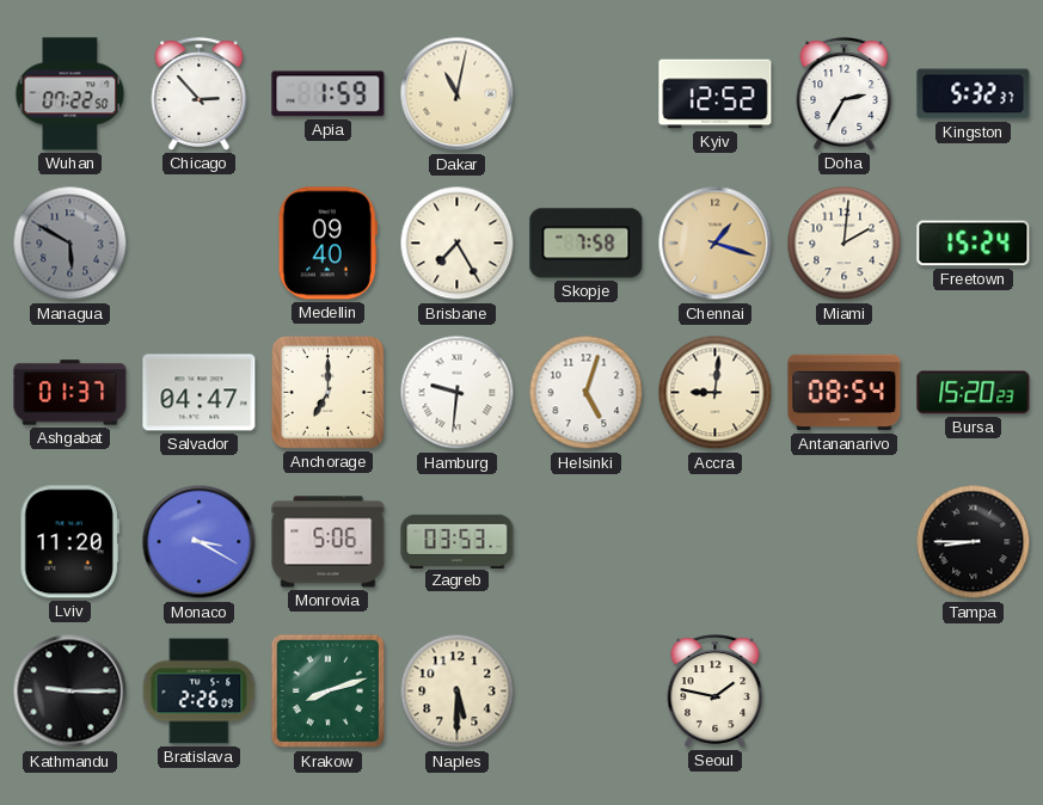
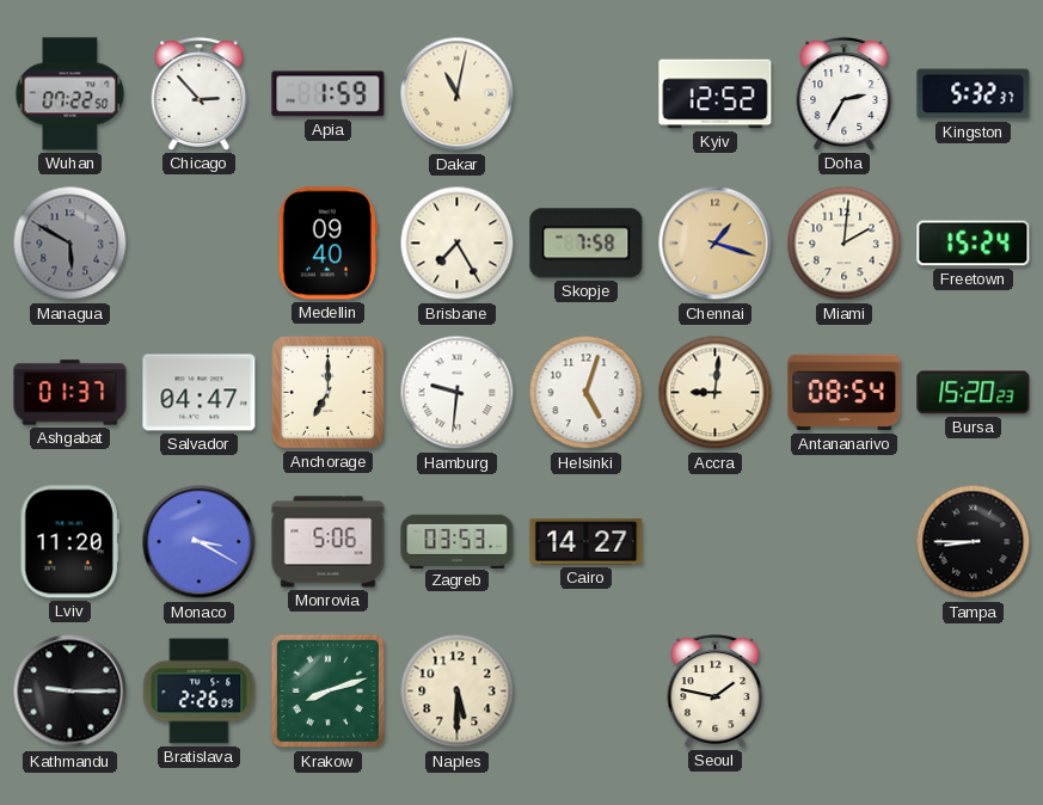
Cairo: none -> 14:27
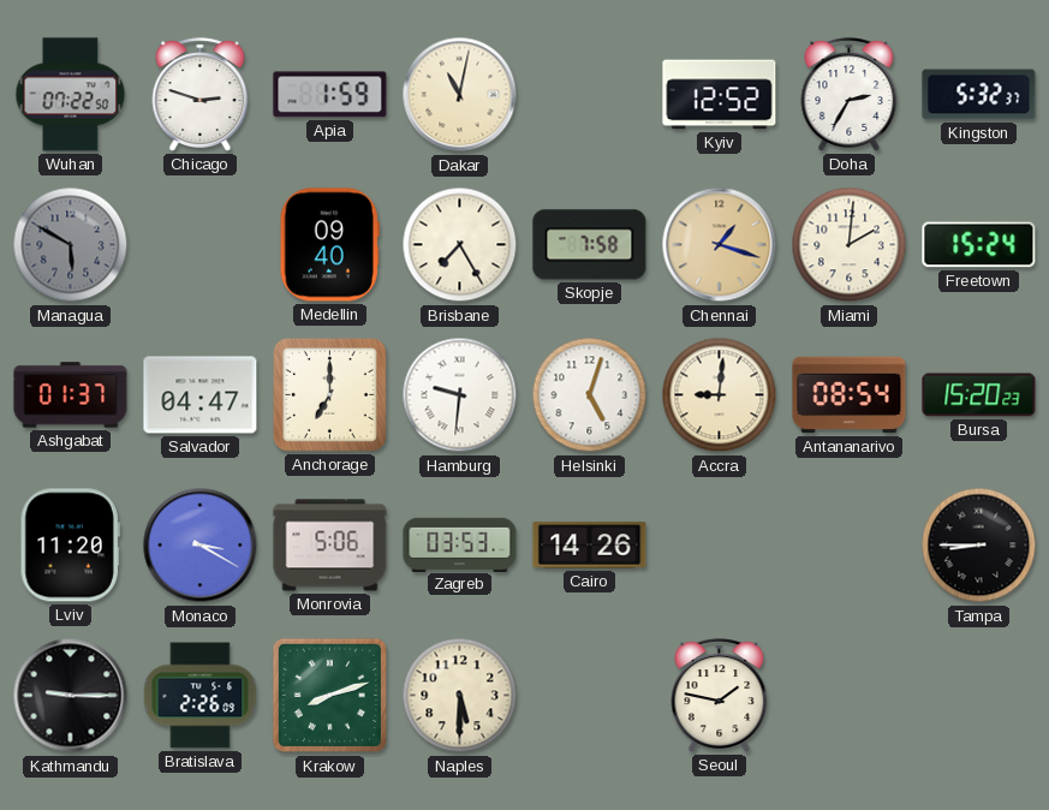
Chicago: 2:53 -> 2:48
Cairo: 14:27 -> 14:26
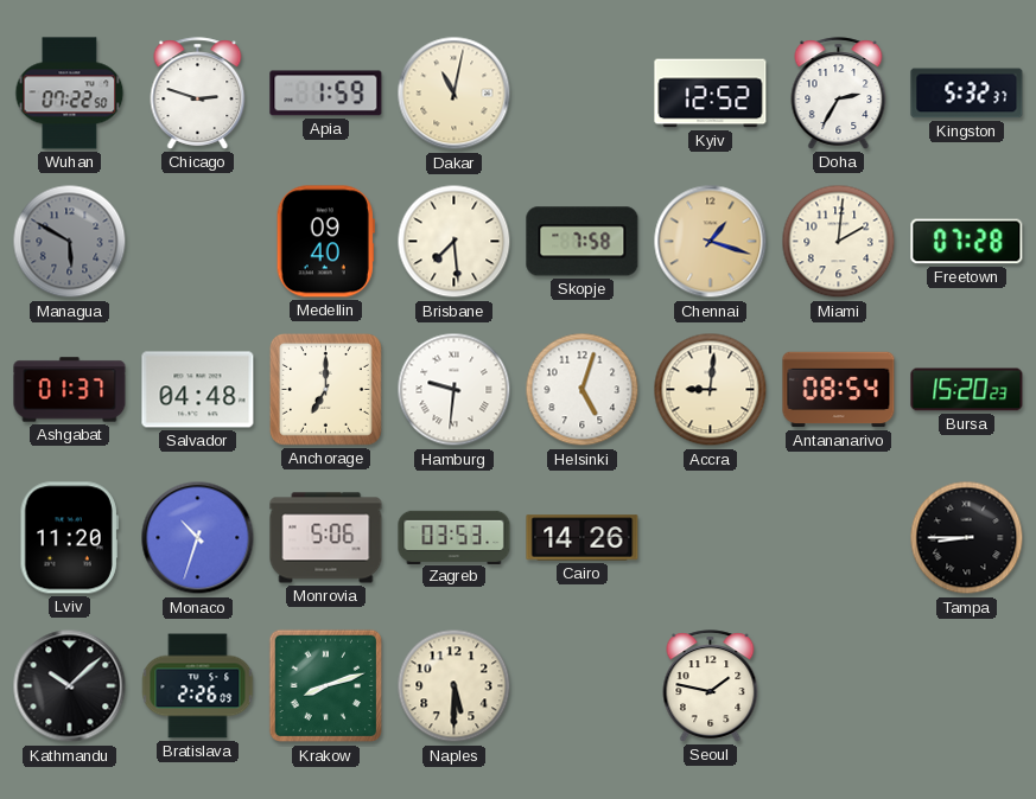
Brisbane: 7:25 -> 7:29
Freetown: 15:24 -> 07:28
Salvador: 04:47 -> 04:48
Monaco: 3:20 -> 10:33
Kathmandu: 9:15 -> 10:08
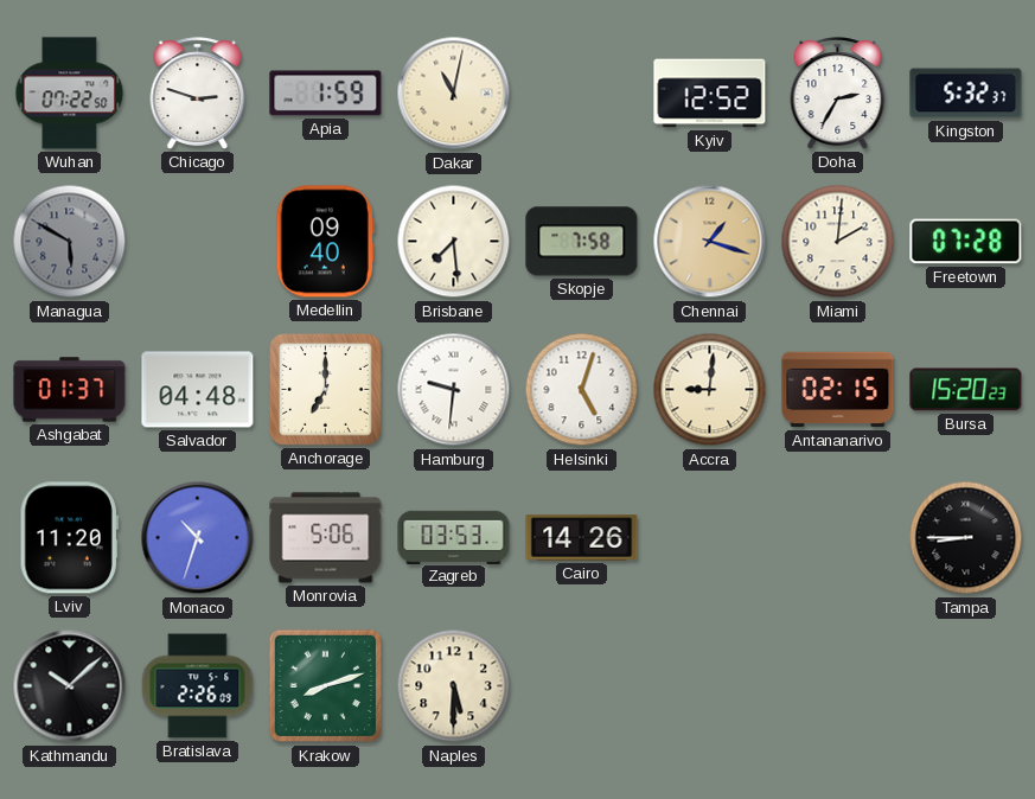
Antananarivo: 08:54 -> 02:15
Seoul: 1:47 -> none
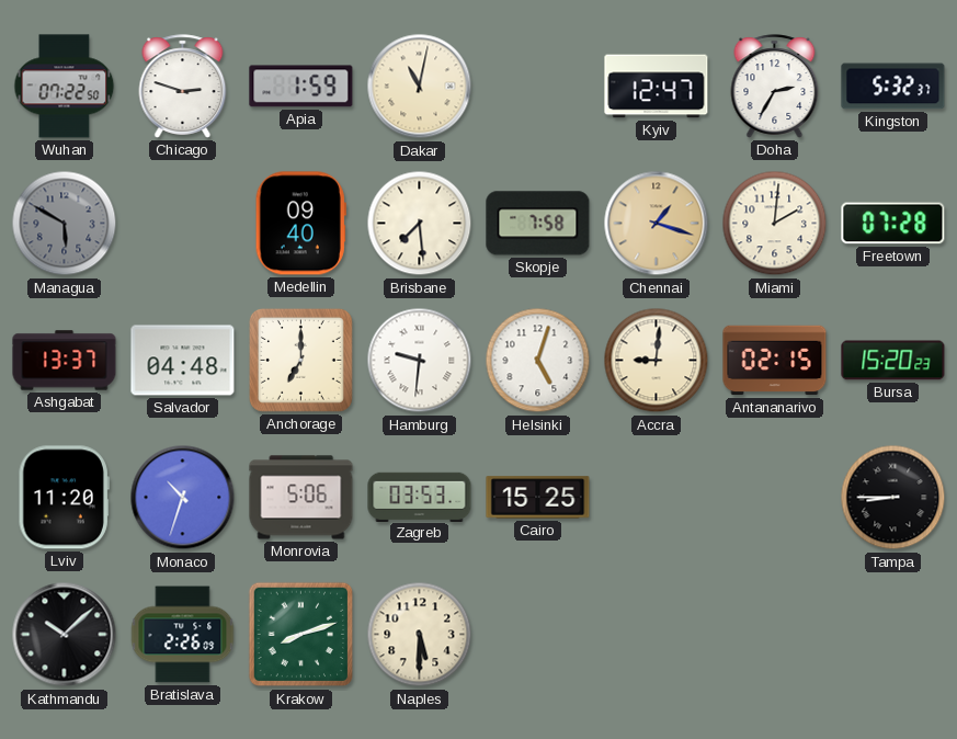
Kyiv: 12:52 -> 12:47
Ashgabat: 01:37 -> 13:37
Cairo: 14:26 -> 15:25
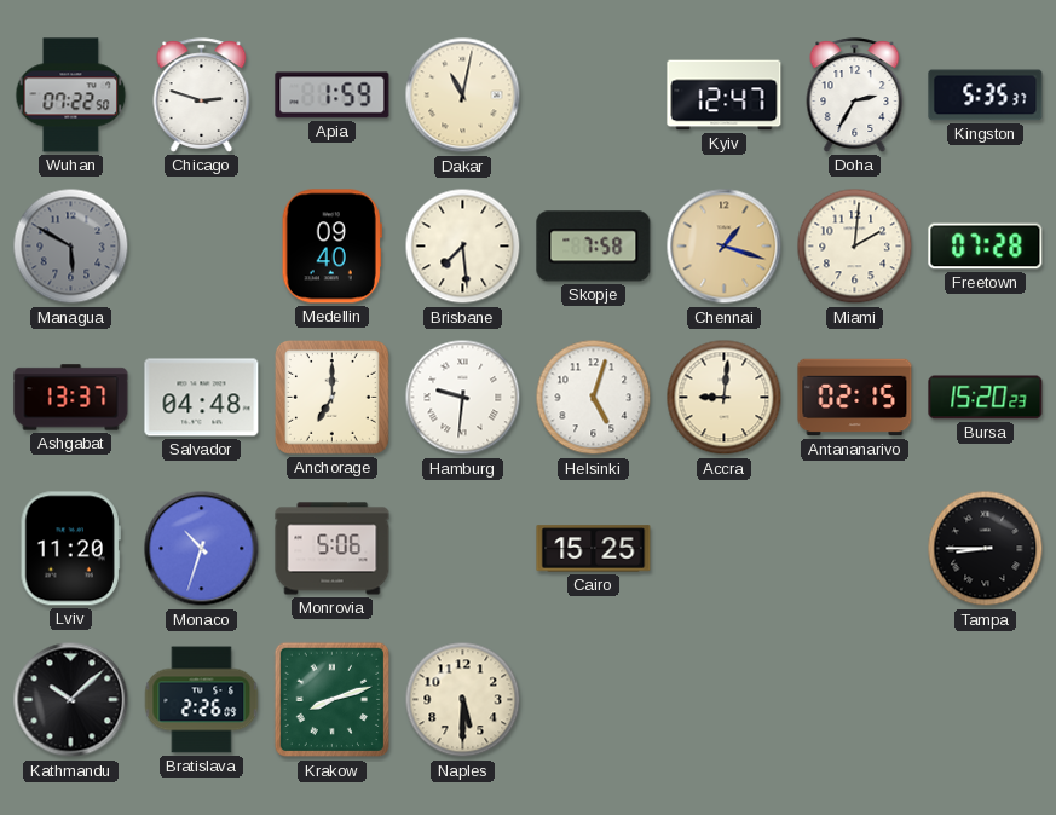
Kingston: 5:32 -> 5:35
Zagreb: 03:53 -> none
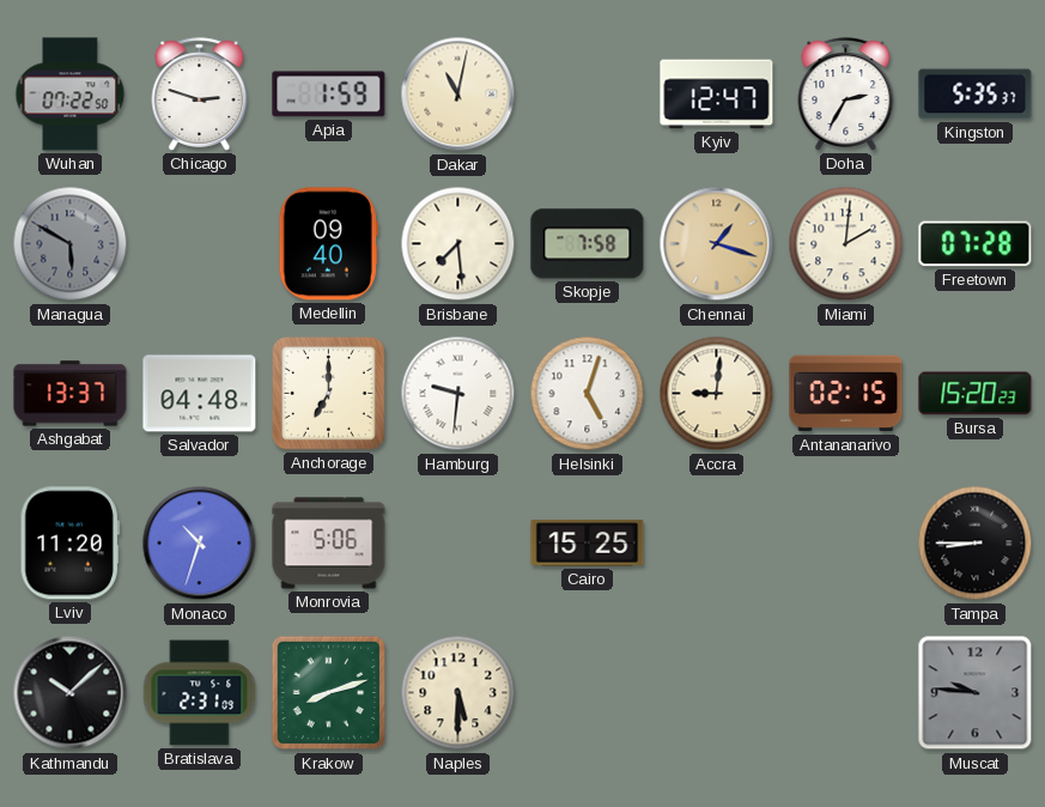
Bratislava: 2:26 -> 2:31
Muscat: none -> 9:46
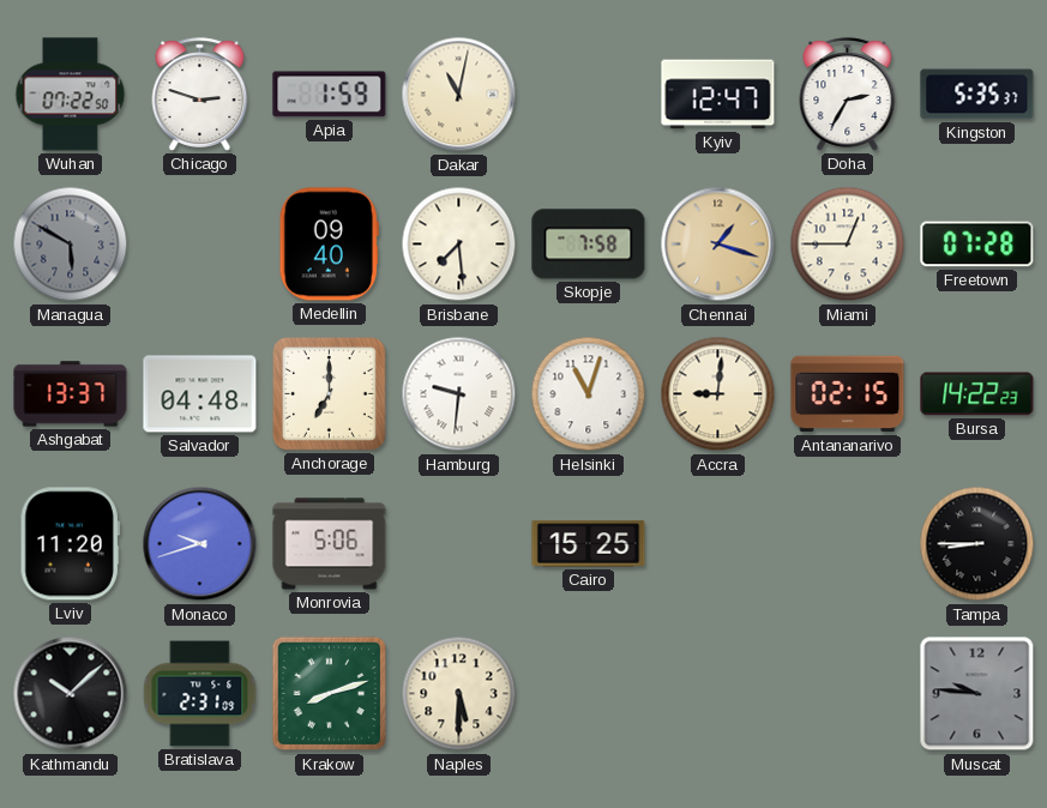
Miami: 2:01 -> 12:45
Helsinki: 5:03 -> 11:03
Bursa: 15:20 -> 14:22
Monaco: 10:33 -> 9:42
